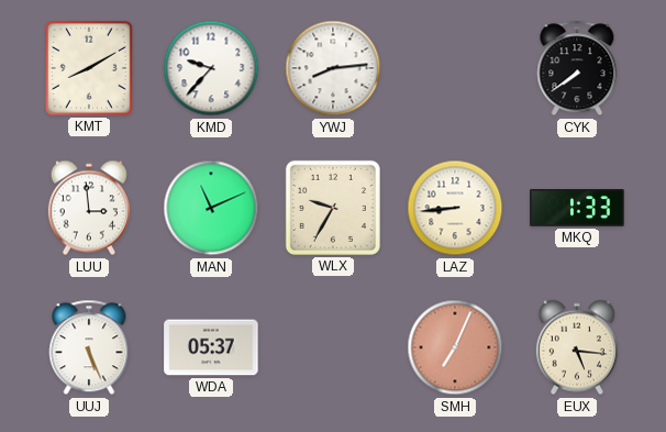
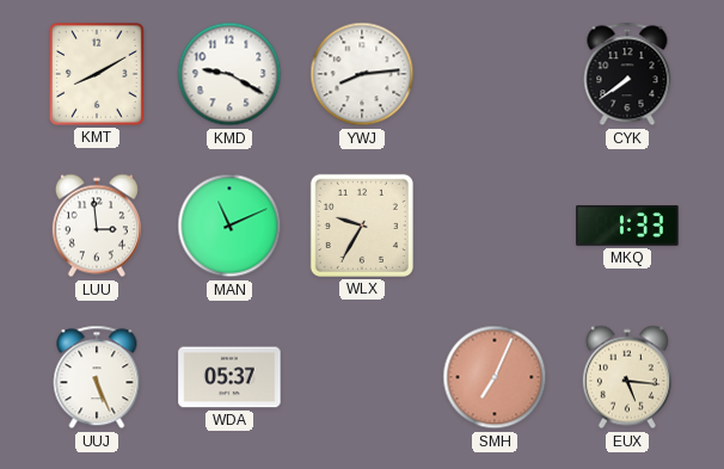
KMD: 9:37 -> 9:20
LAZ: 8:44 -> none
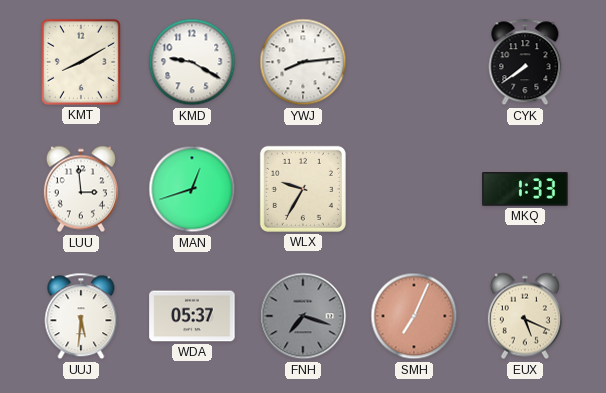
MAN: 11:11 -> 12:42
UUJ: 5:26 -> 5:31
FNH: none -> 7:18
EUX: 5:16 -> 5:19
